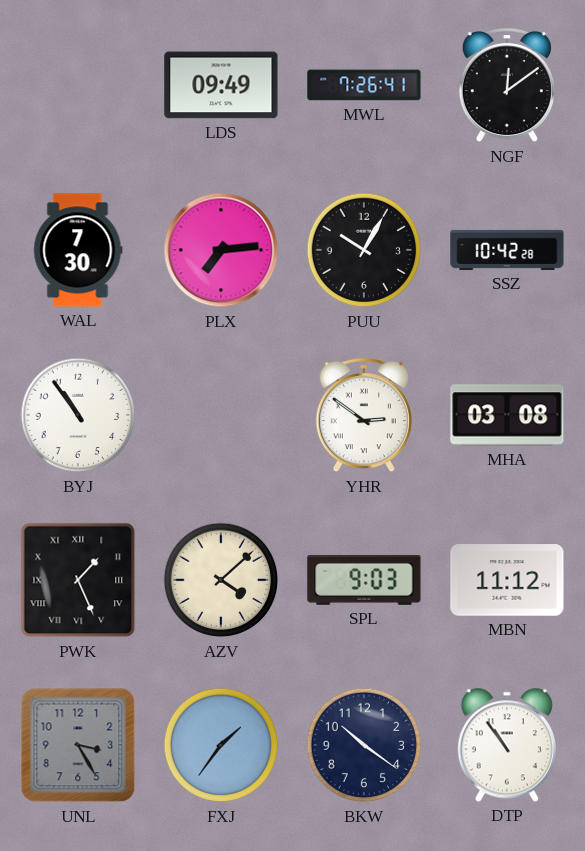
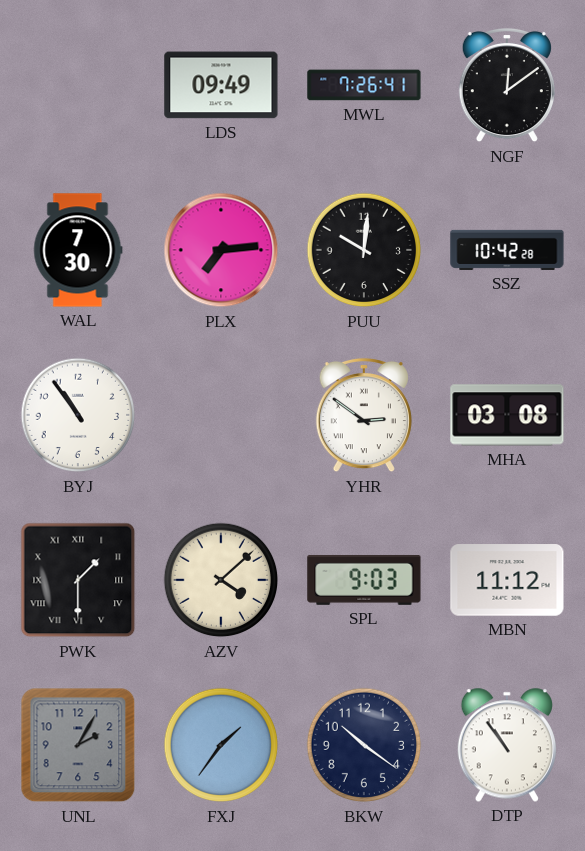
PUU: 10:05 -> 10:01
PWK: 1:26 -> 1:30
UNL: 3:25 -> 2:05
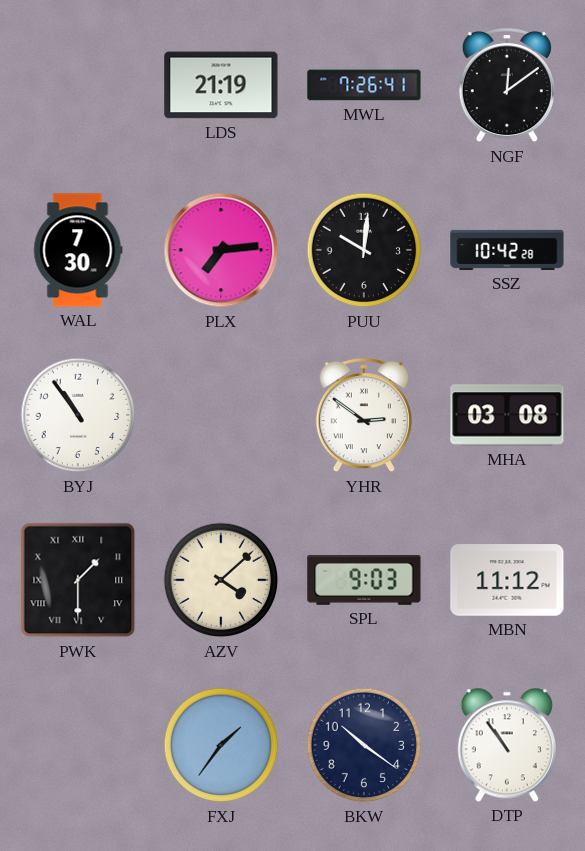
LDS: 09:49 -> 21:19
UNL: 2:05 -> none
